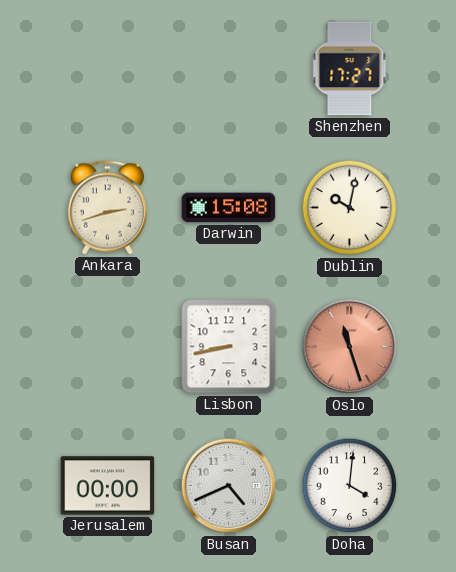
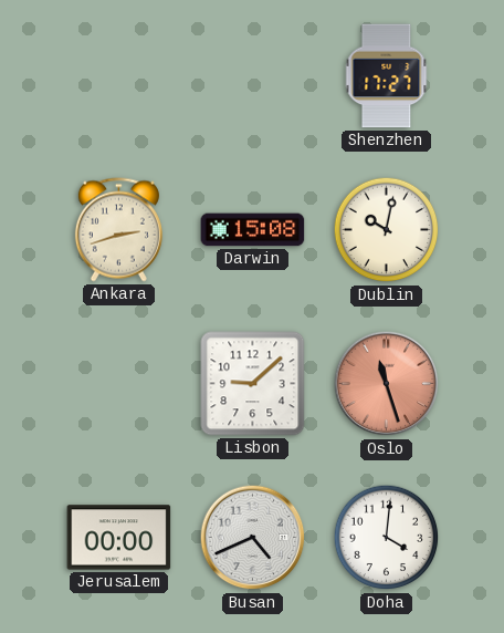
Lisbon: 8:43 -> 9:08
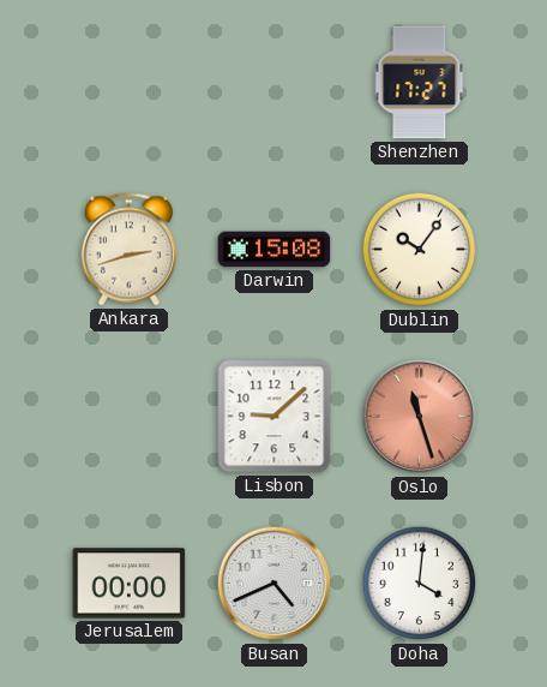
Dublin: 10:02 -> 10:06
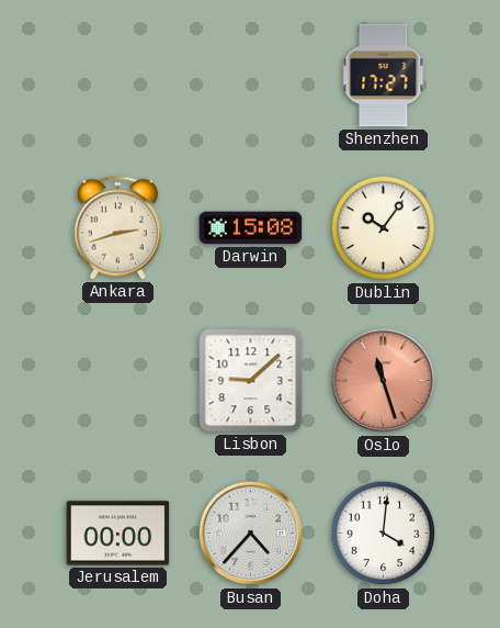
Busan: 4:41 -> 4:37
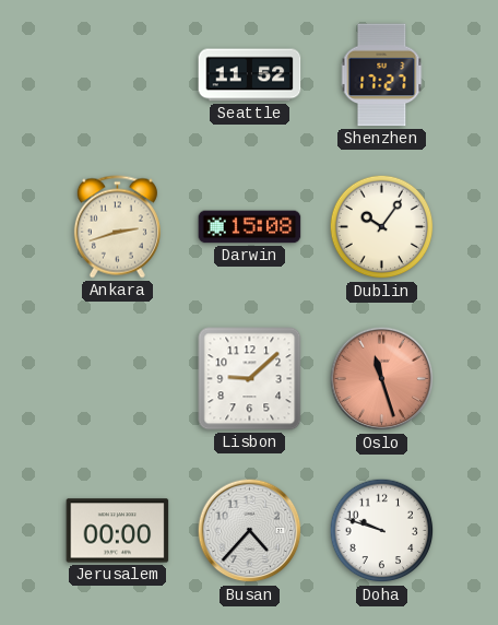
Seattle: none -> 11:52
Doha: 4:01 -> 9:48
